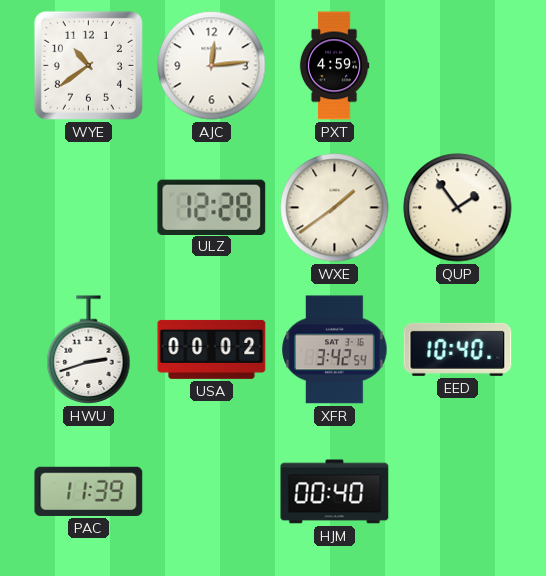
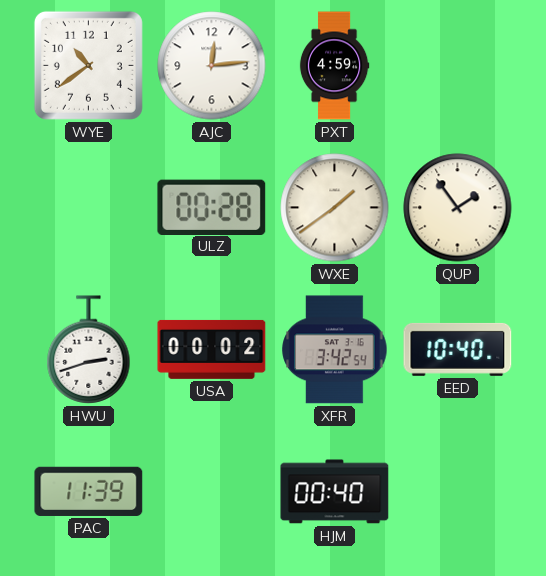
ULZ: 12:28 -> 00:28
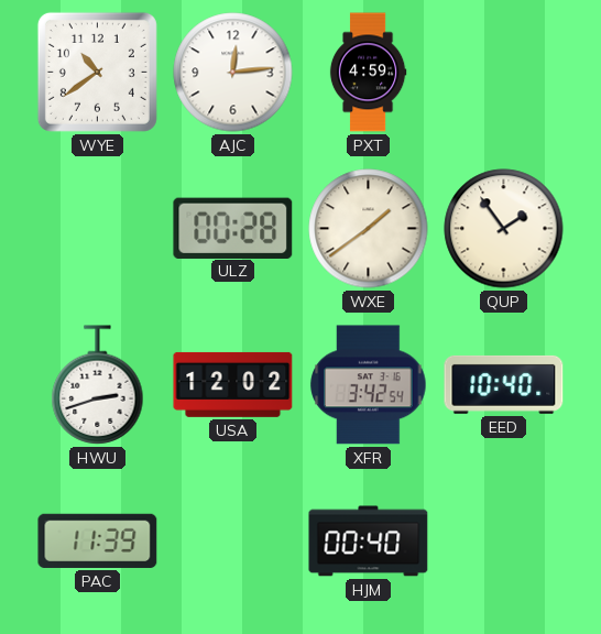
USA: 00:02 -> 12:02
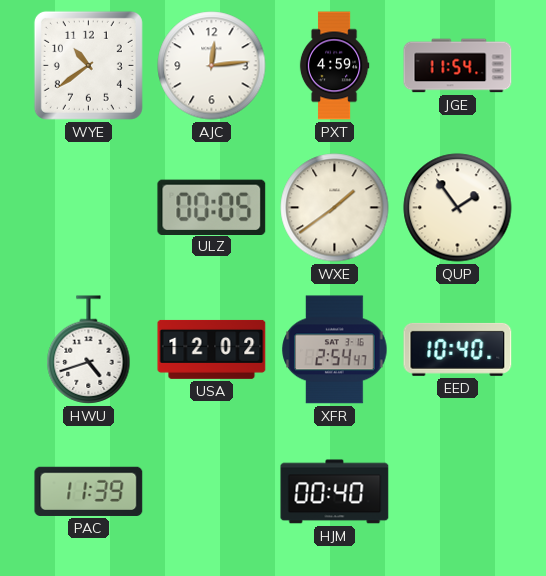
JGE: none -> 11:54
ULZ: 00:28 -> 00:05
HWU: 2:42 -> 4:42
XFR: 3:42 -> 2:54
